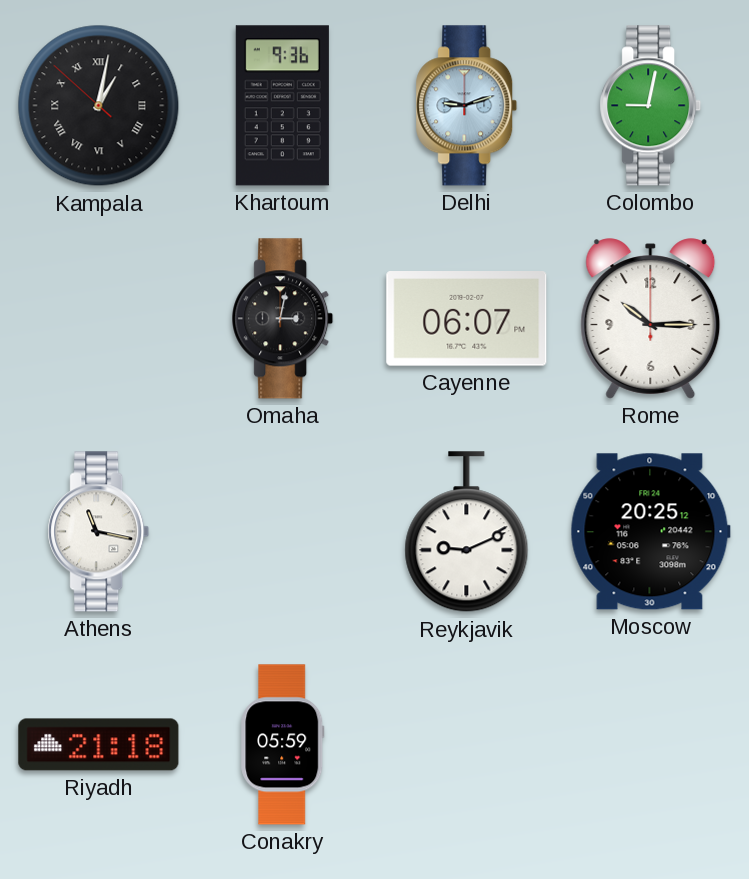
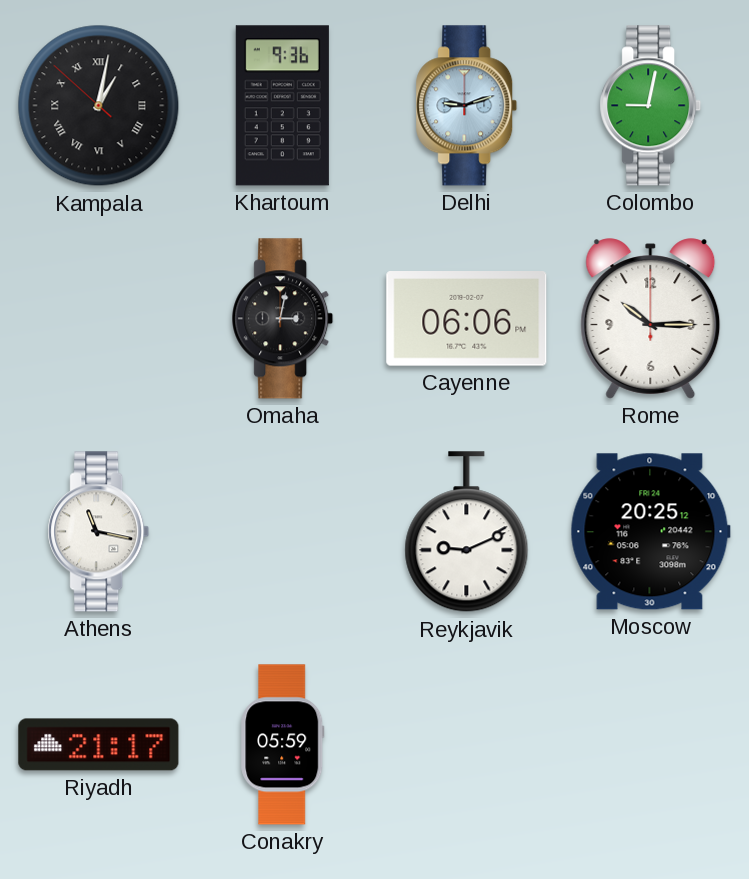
Cayenne: 06:07 -> 06:06
Riyadh: 21:18 -> 21:17
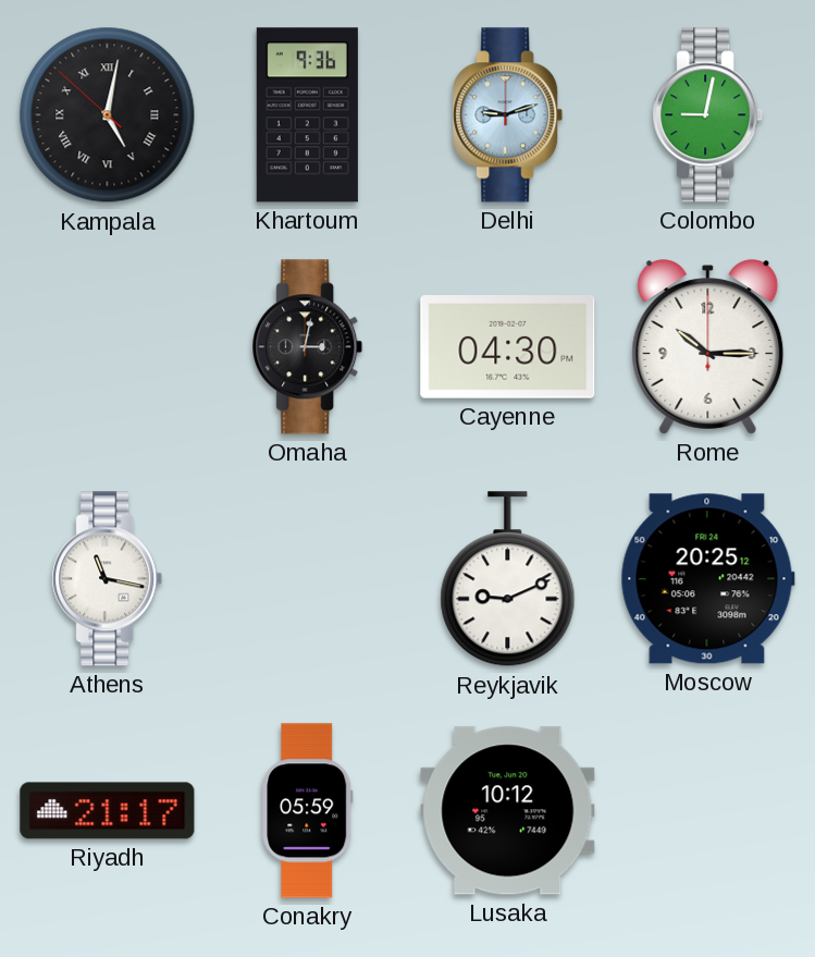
Kampala: 1:01 -> 5:01
Cayenne: 06:06 -> 04:30
Lusaka: none -> 10:12
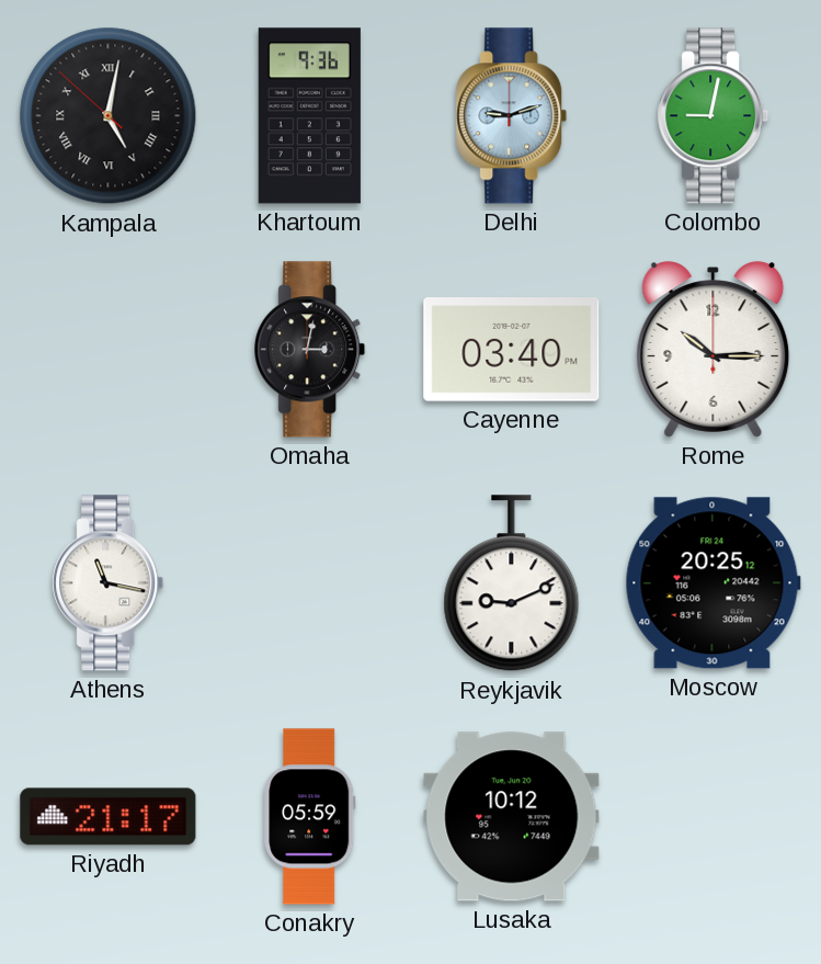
Cayenne: 04:30 -> 03:40
